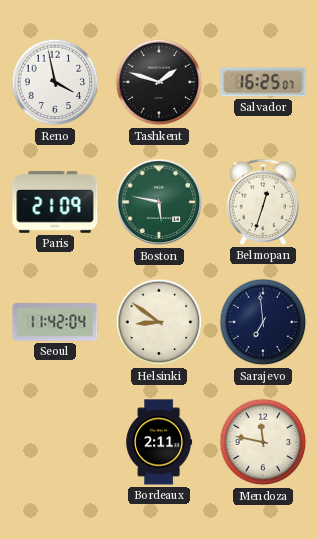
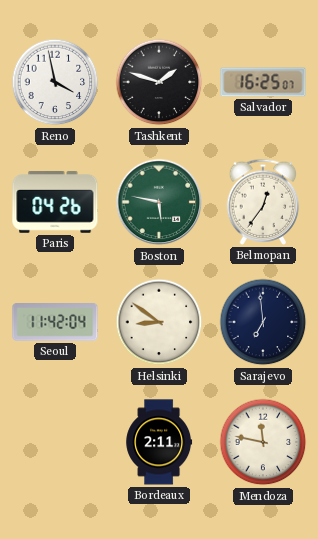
Paris: 21:09 -> 04:26
Belmopan: 12:33 -> 12:36
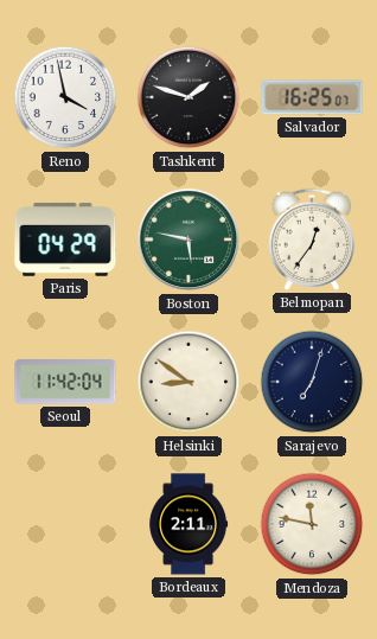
Paris: 04:26 -> 04:29
Sarajevo: 6:59 -> 7:03
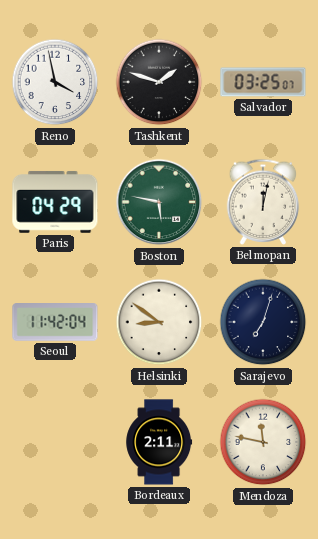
Salvador: 16:25 -> 03:25
Belmopan: 12:36 -> 12:02
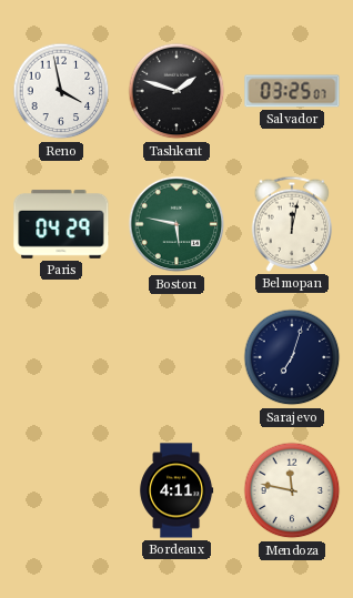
Seoul: 11:42 -> none
Helsinki: 8:51 -> none
Bordeaux: 2:11 -> 4:11
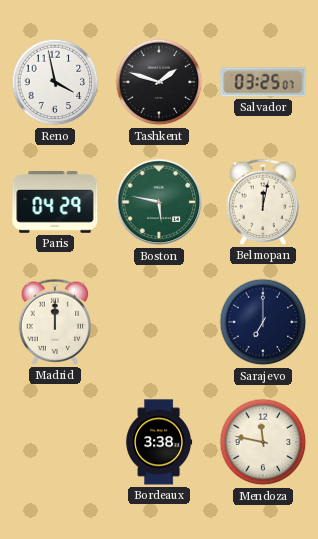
Madrid: none -> 12:00
Sarajevo: 7:03 -> 7:00
Bordeaux: 4:11 -> 3:38
